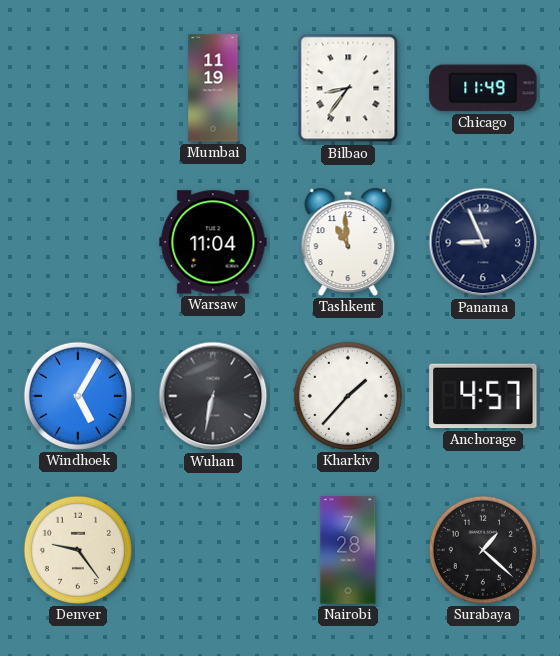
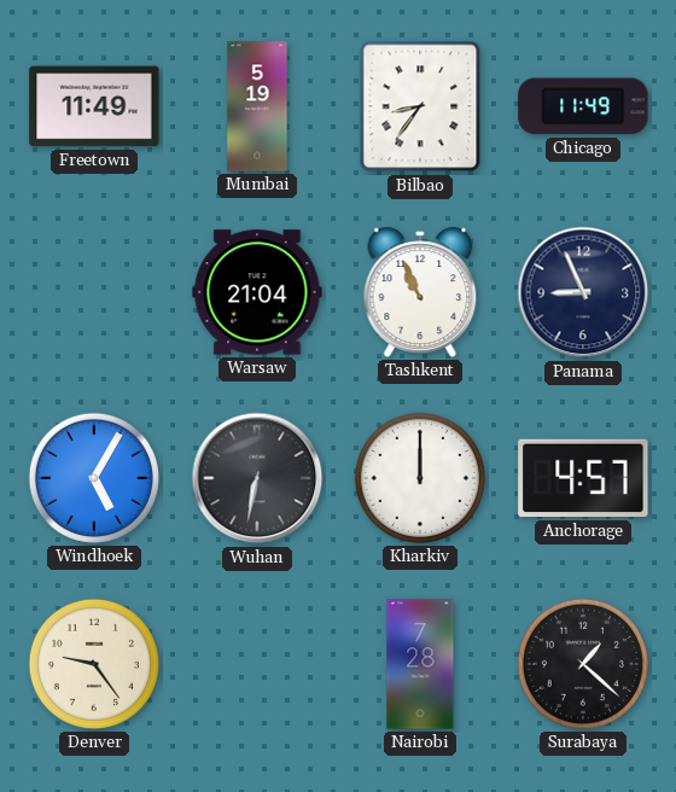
Freetown: none -> 11:49
Mumbai: 11:19 -> 5:19
Warsaw: 11:04 -> 21:04
Tashkent: 10:59 -> 10:56
Kharkiv: 1:37 -> 12:00
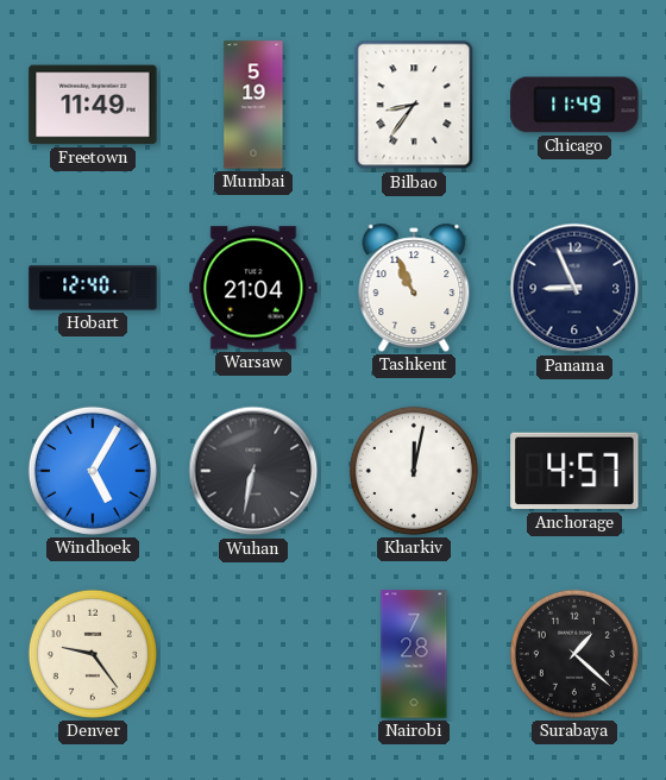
Hobart: none -> 12:40
Kharkiv: 12:00 -> 12:02
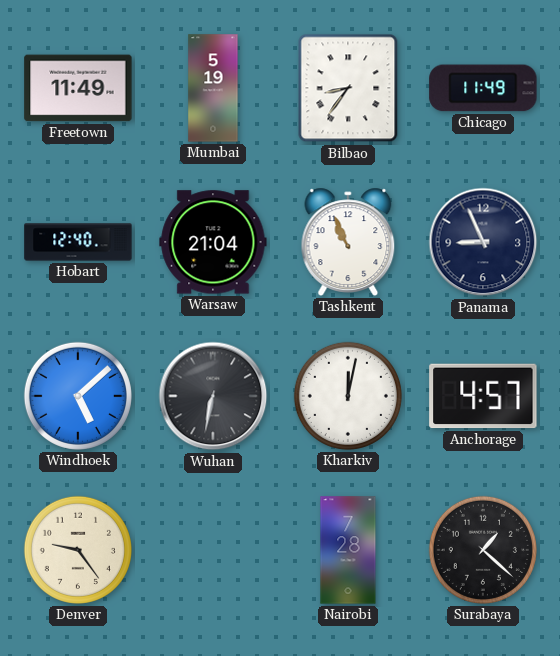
Windhoek: 5:05 -> 5:08
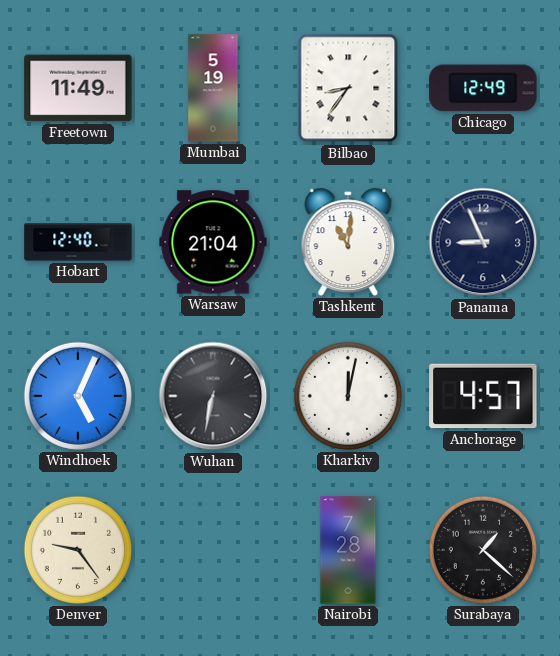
Chicago: 11:49 -> 12:49
Tashkent: 10:56 -> 11:01
Windhoek: 5:08 -> 5:04
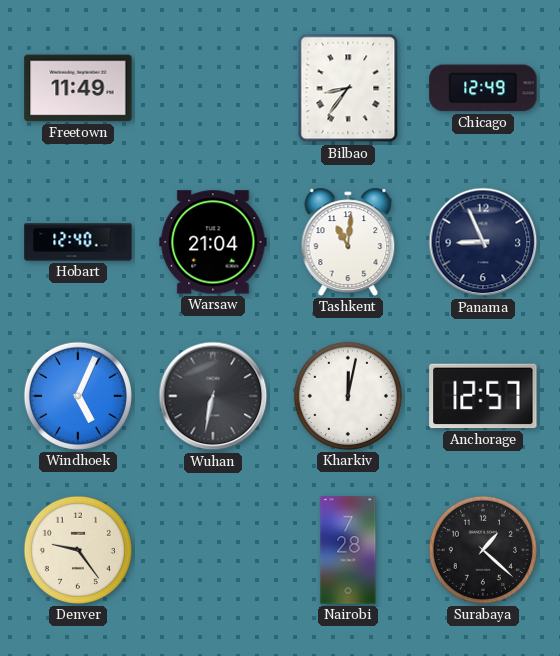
Mumbai: 5:19 -> none
Anchorage: 4:57 -> 12:57
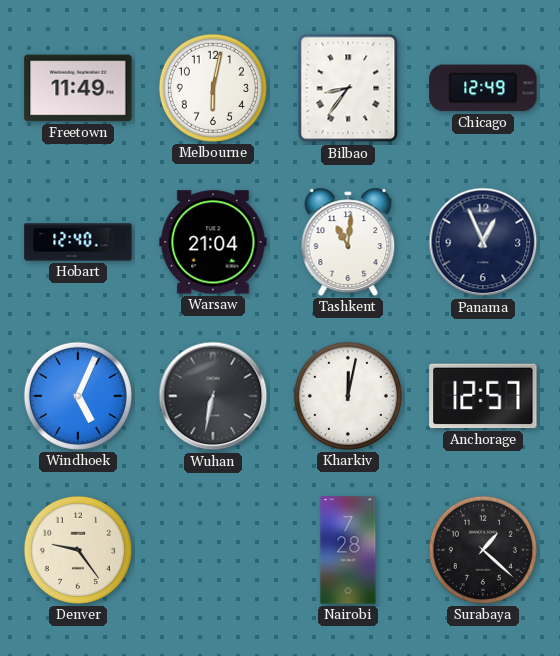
Melbourne: none -> 6:02
Panama: 8:56 -> 12:56
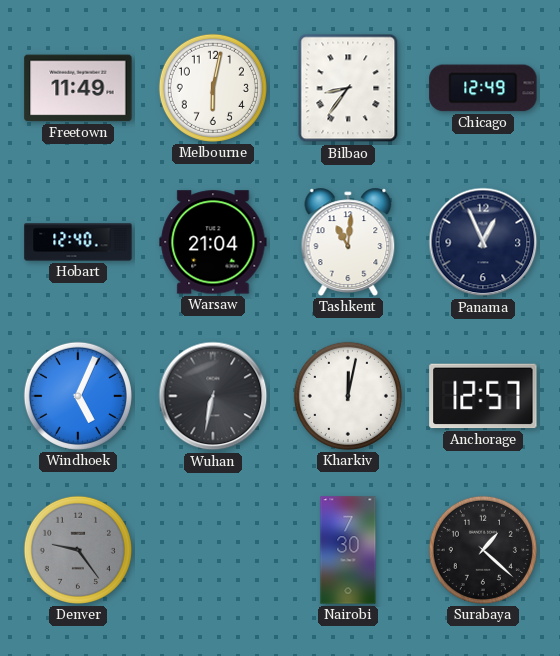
Denver dial: cream -> grey
Nairobi: 7:28 -> 7:30
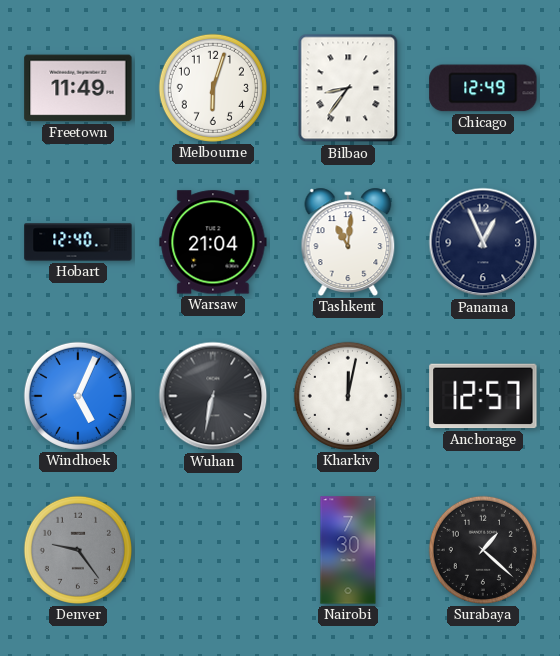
Melbourne: 6:02 -> 6:03
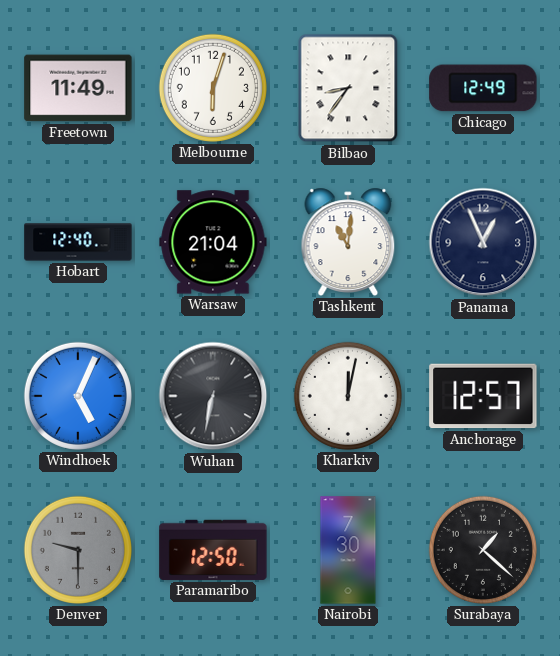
Denver: 9:24 -> 9:30
Paramaribo: none -> 12:50
